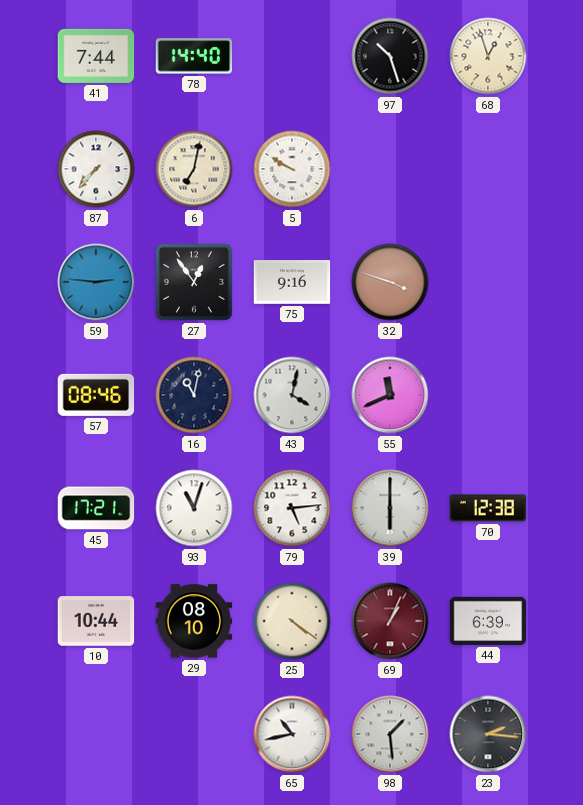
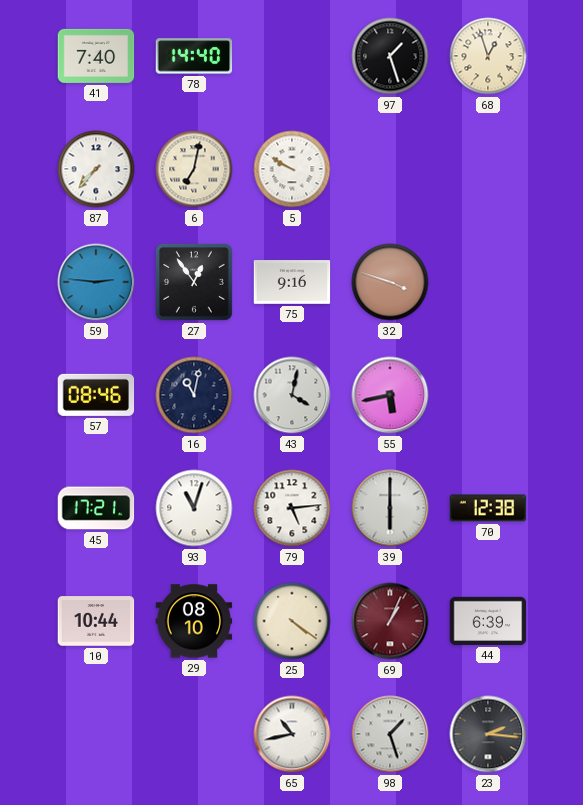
41: 7:44 -> 7:40
97: 10:27 -> 1:27
55: 11:41 -> 5:43
98: 1:29 -> 1:27
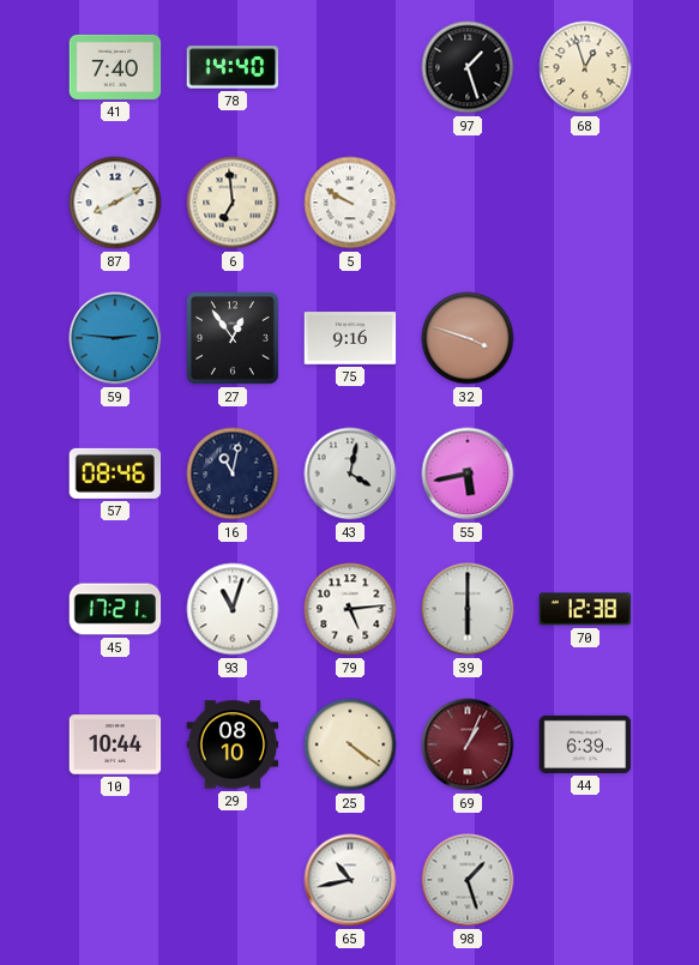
87: 7:37 -> 8:10
6: 7:02 -> 6:59
23: 2:16 -> none
